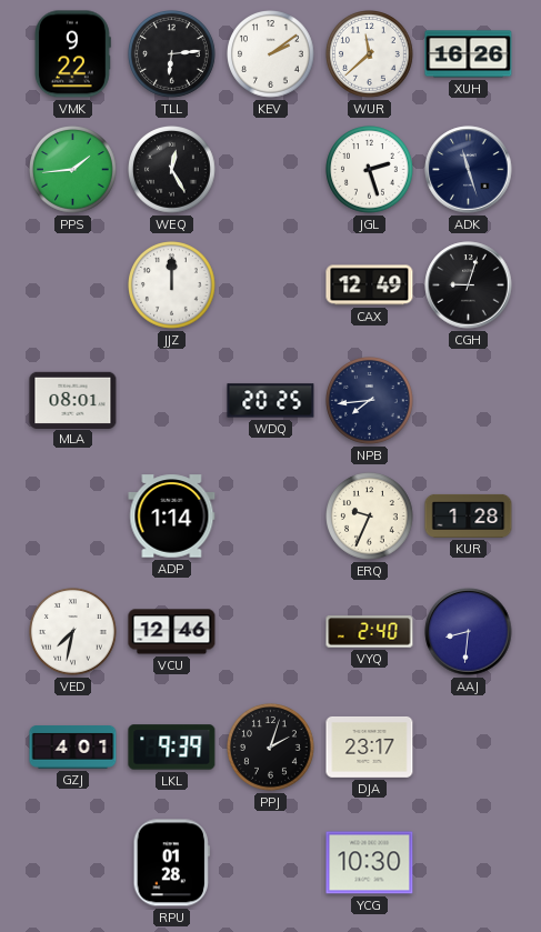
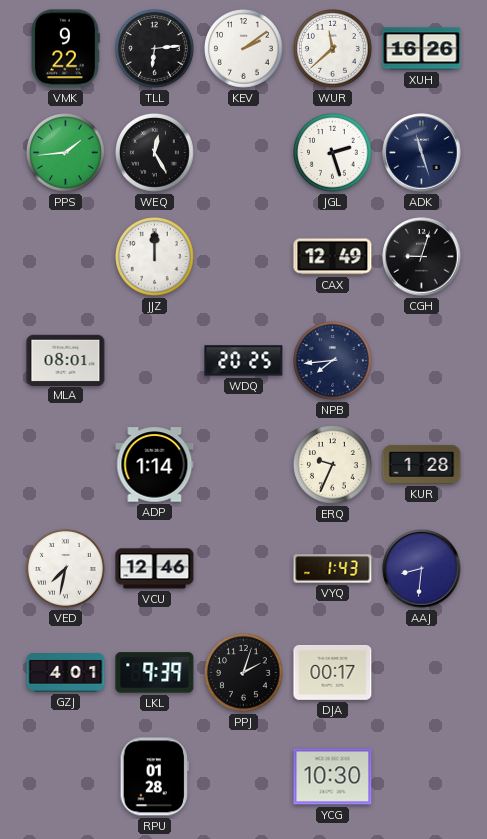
VYQ: 2:40 -> 1:43
DJA: 23:17 -> 00:17
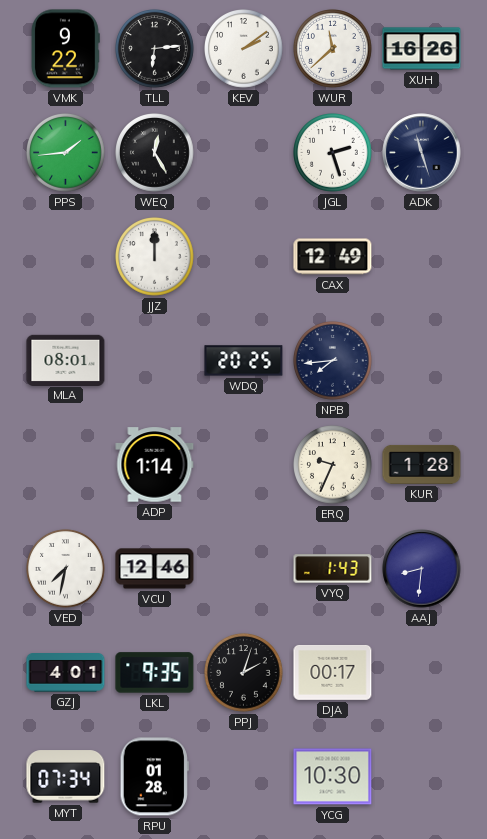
CGH: 9:03 -> none
LKL: 9:39 -> 9:35
MYT: none -> 07:34
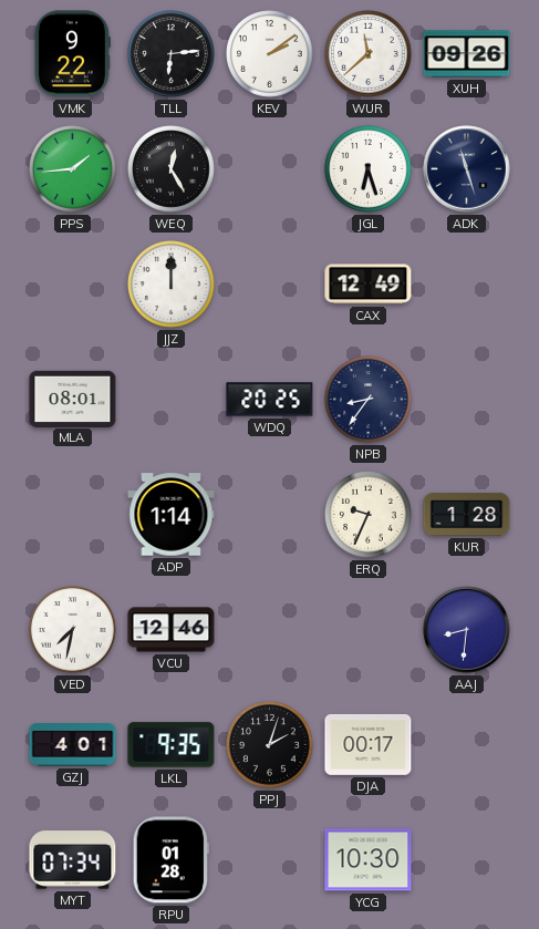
XUH: 16:26 -> 09:26
JGL: 2:27 -> 6:27
NPB: 7:44 -> 8:36
VYQ: 1:43 -> none
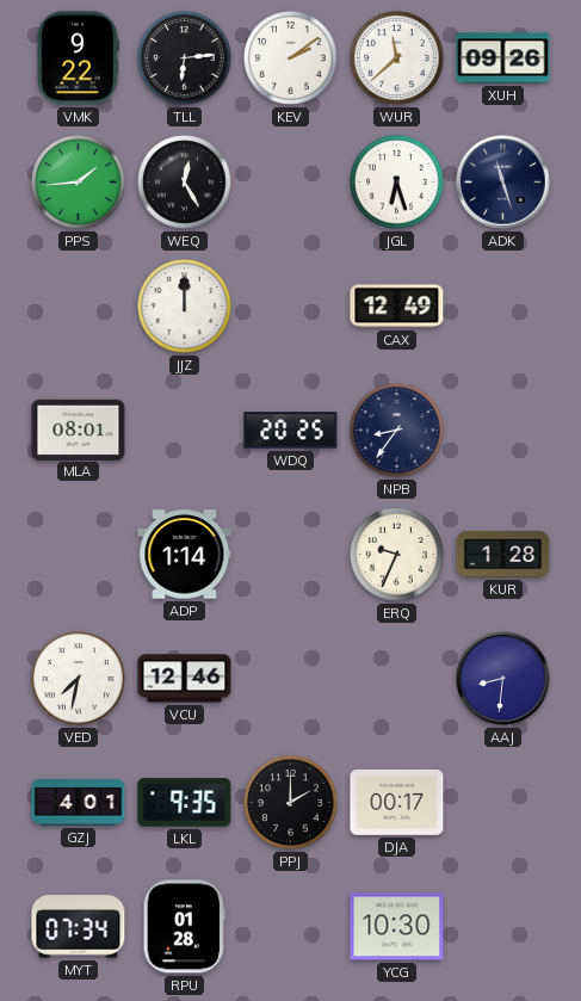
PPJ: 2:03 -> 2:00
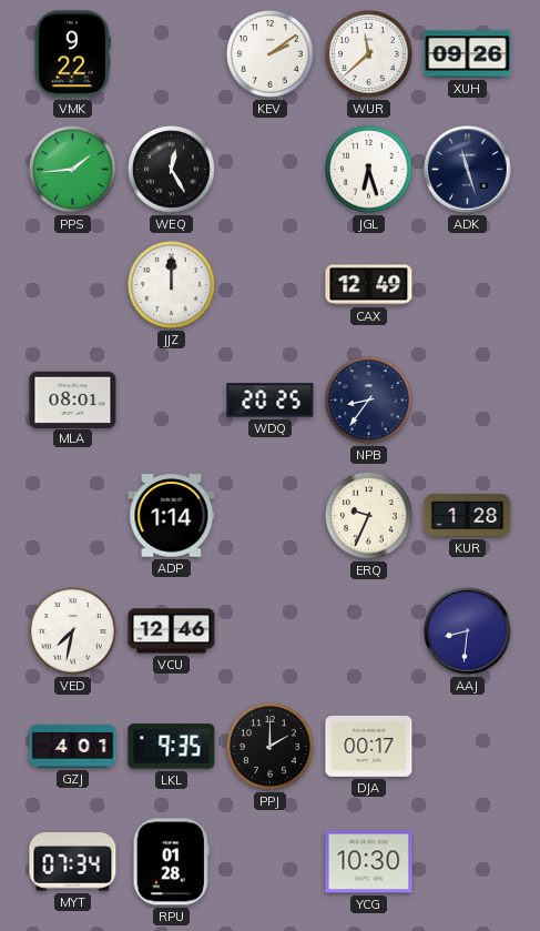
TLL: 6:14 -> none
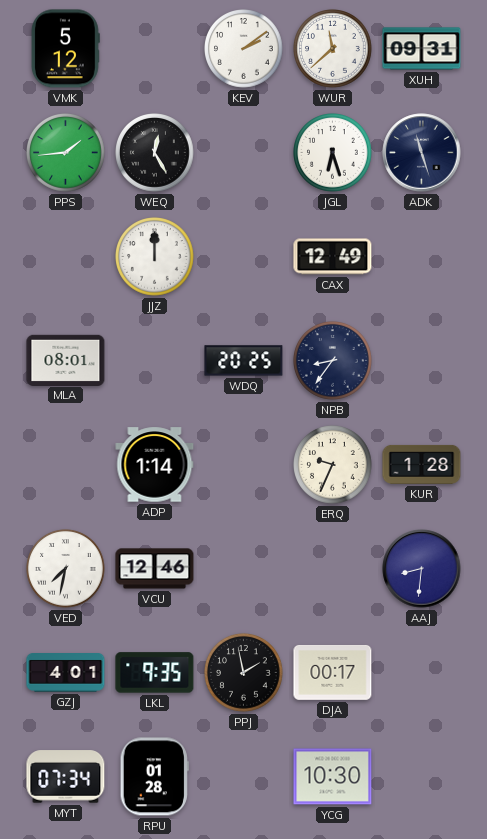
VMK: 9:22 -> 5:12
XUH: 09:26 -> 09:31
PPJ: 2:00 -> 1:58
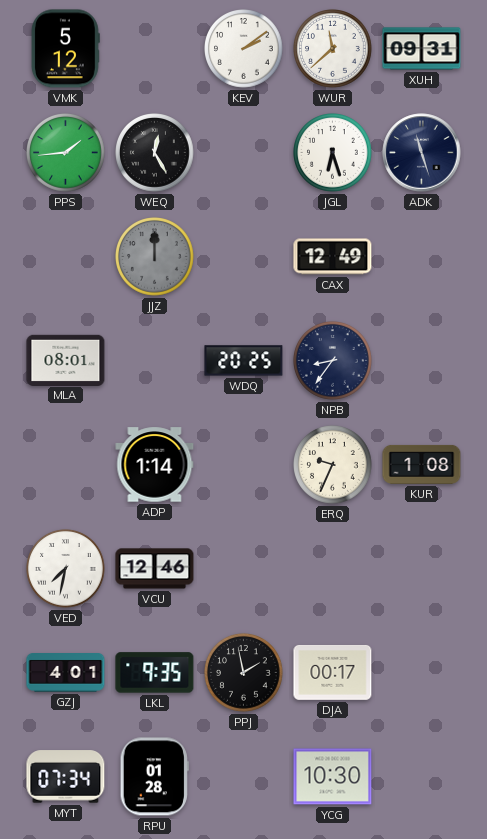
JJZ dial: white -> grey
KUR: 1:28 -> 1:08
AAJ: 8:31 -> none
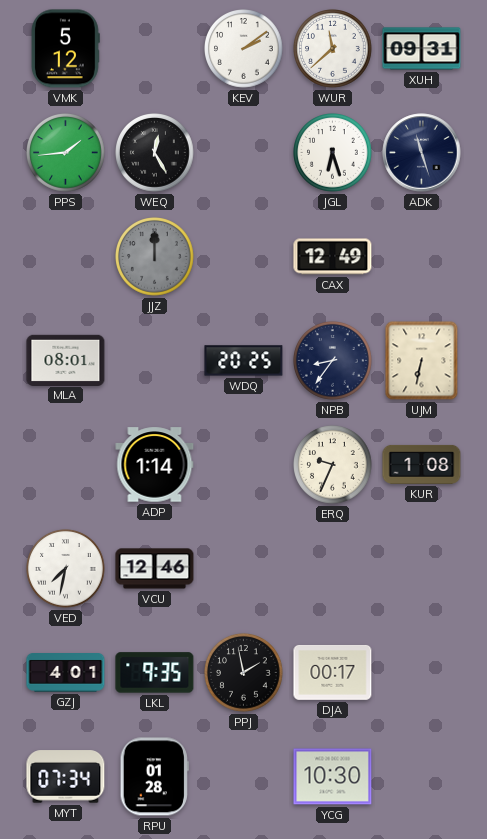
UJM: none -> 6:32
